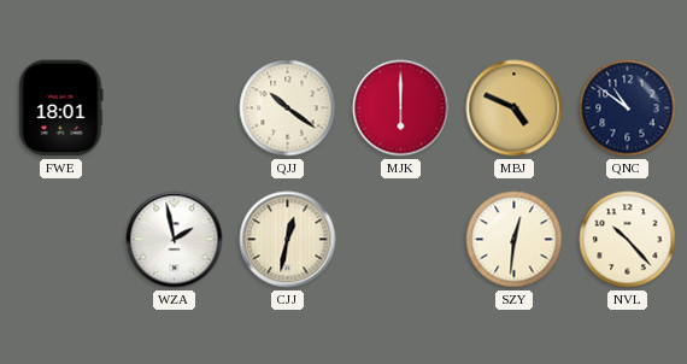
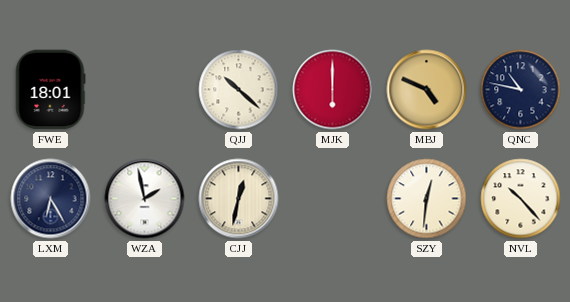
QJJ: 10:21 -> 10:22
QNC: 10:51 -> 10:47
LXM: none -> 6:25
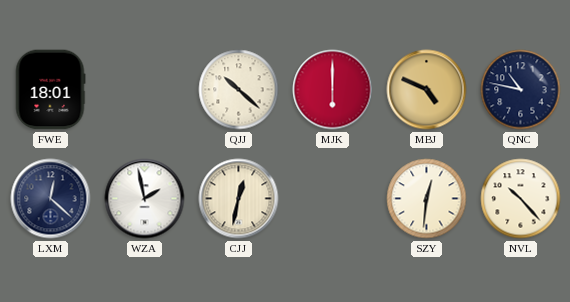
LXM: 6:25 -> 12:22
